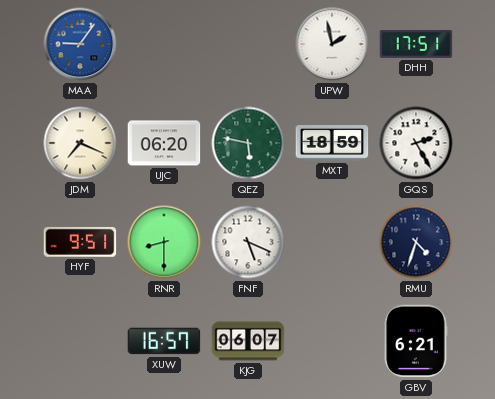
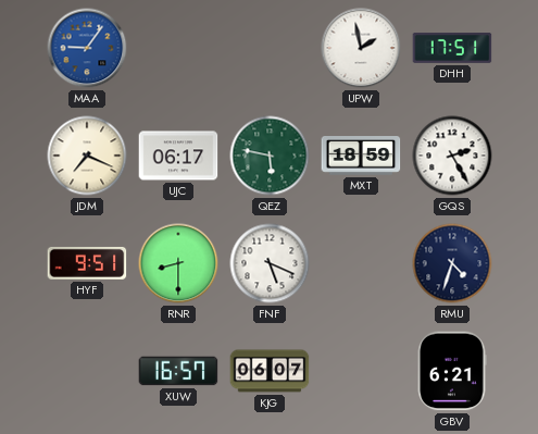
UJC: 06:20 -> 06:17
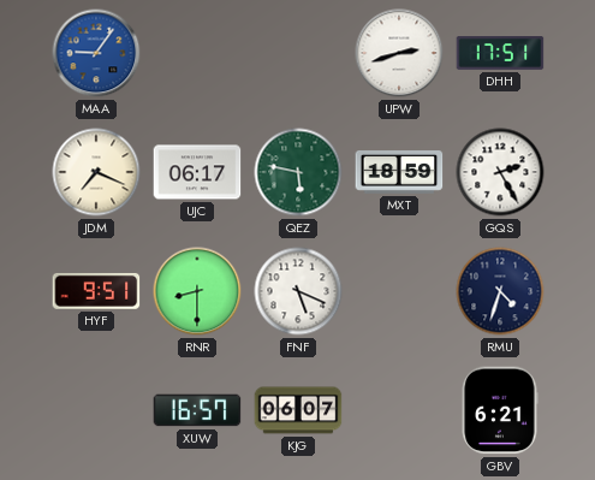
UPW: 1:58 -> 2:42
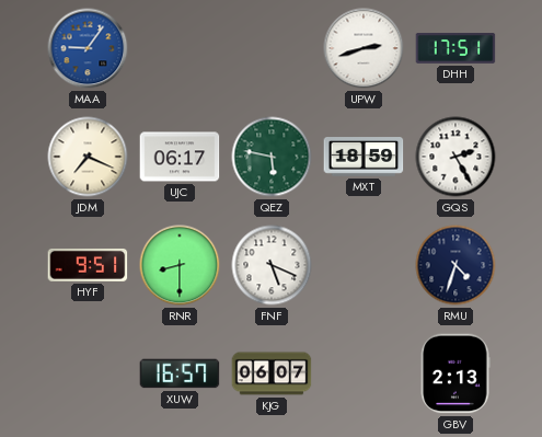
GBV: 6:21 -> 2:13
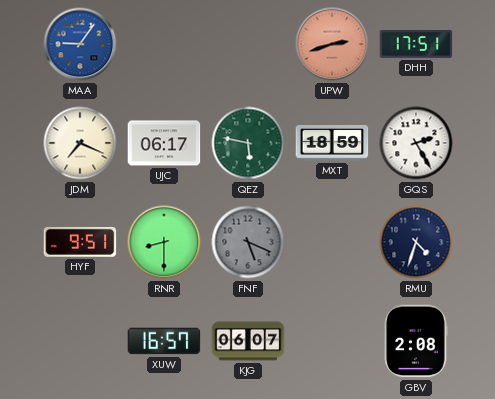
UPW dial: white -> salmon
FNF dial: white -> grey
GBV: 2:13 -> 2:08
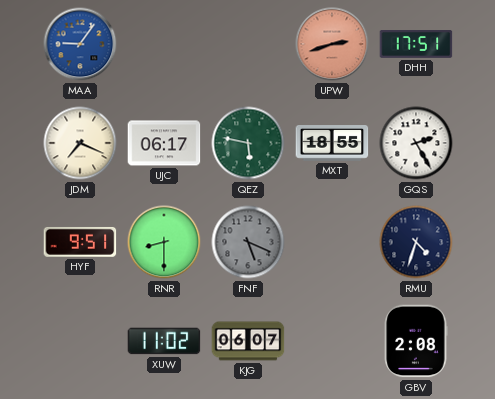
MXT: 18:59 -> 18:55
XUW: 16:57 -> 11:02
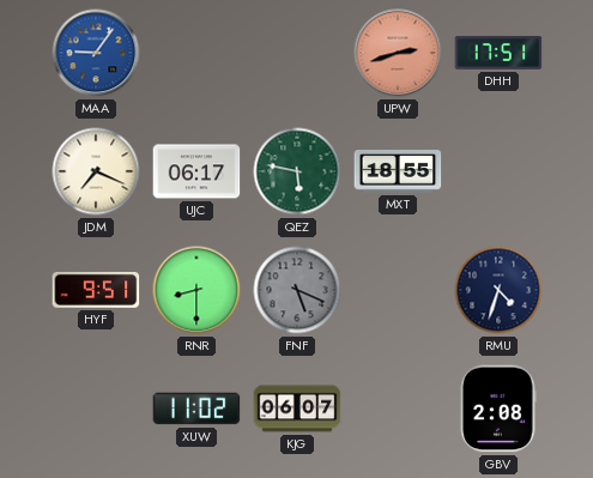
GQS: 2:25 -> none
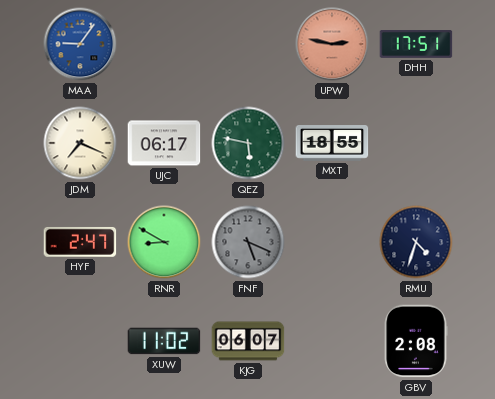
UPW: 2:42 -> 2:47
HYF: 9:51 -> 2:47
RNR: 8:30 -> 8:50
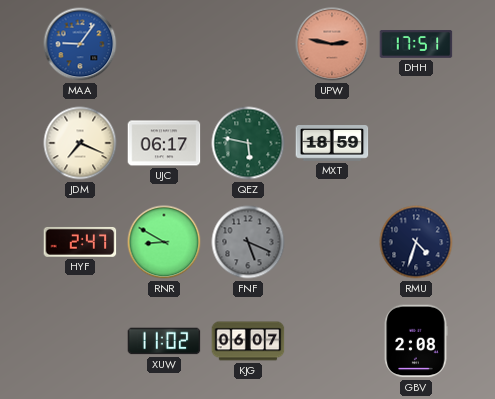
MXT: 18:55 -> 18:59
